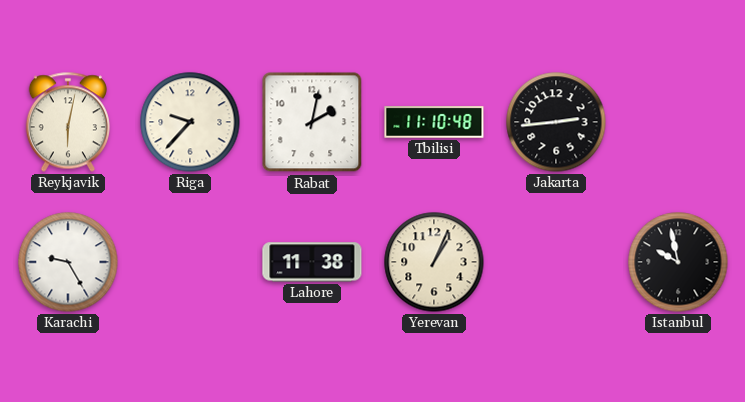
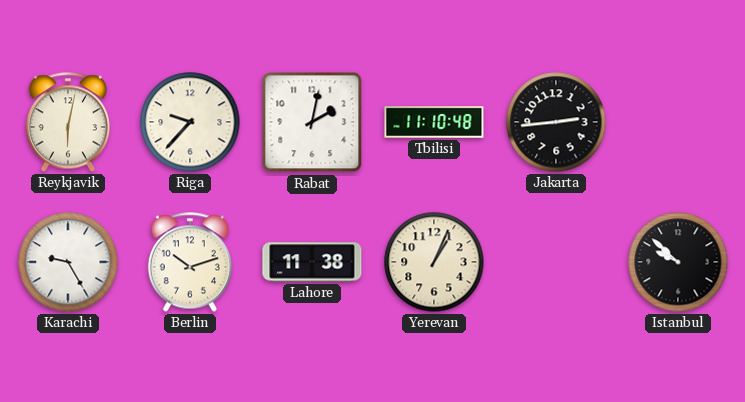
Berlin: none -> 10:12
Istanbul: 9:58 -> 9:52
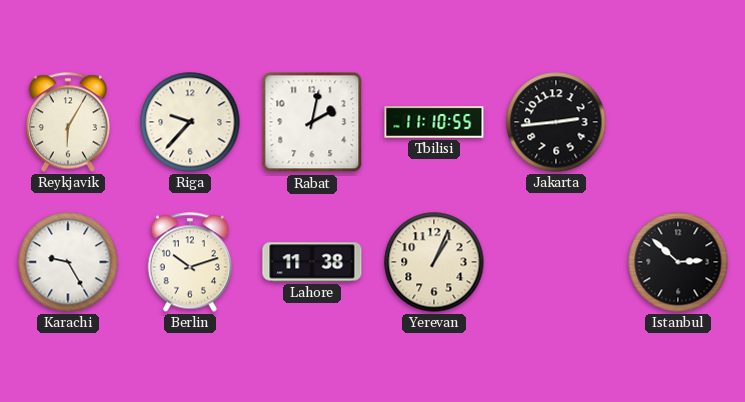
Reykjavik: 6:02 -> 6:05
Tbilisi: 11:10:48 -> 11:10:55
Istanbul: 9:52 -> 2:52
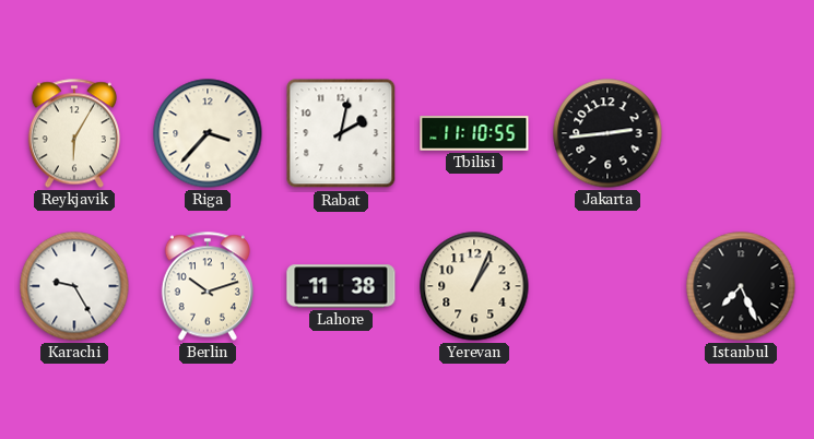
Riga: 9:37 -> 3:37
Istanbul: 2:52 -> 7:26
